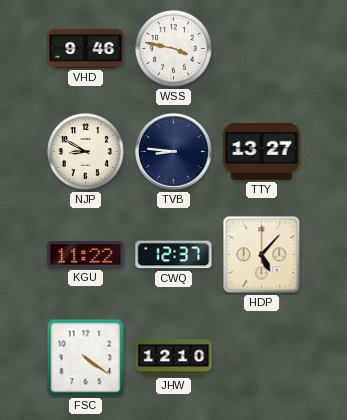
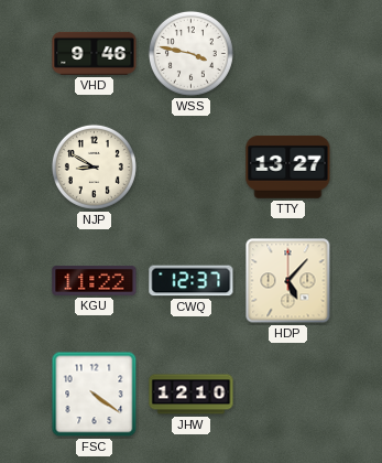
TVB: 8:46 -> none
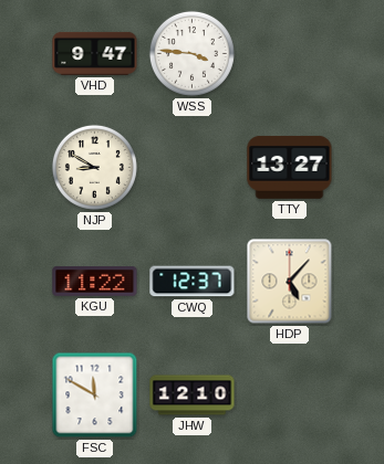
VHD: 9:46 -> 9:47
WSS: 3:47 -> 3:46
FSC: 4:21 -> 11:50
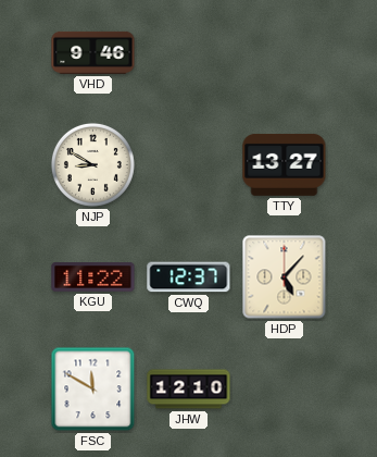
VHD: 9:47 -> 9:46
WSS: 3:46 -> none
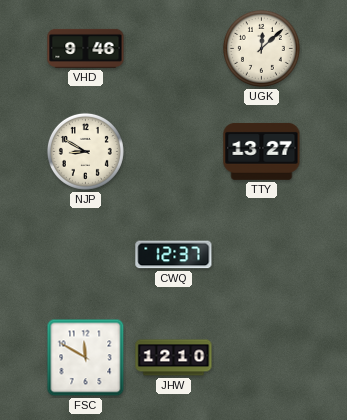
UGK: none -> 12:08
KGU: 11:22 -> none
HDP: 5:07 -> none
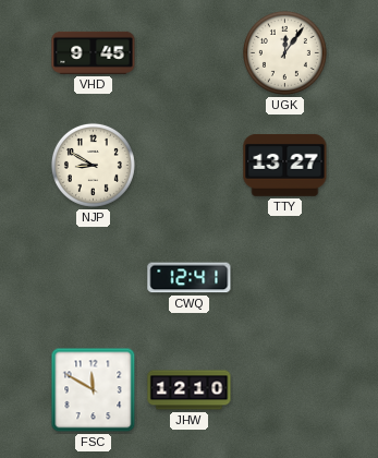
VHD: 9:46 -> 9:45
UGK: 12:08 -> 12:06
CWQ: 12:37 -> 12:41
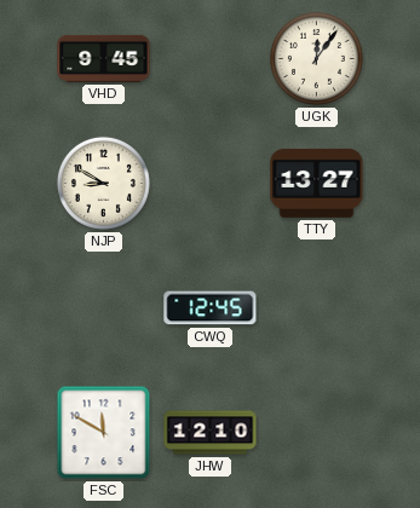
CWQ: 12:41 -> 12:45
